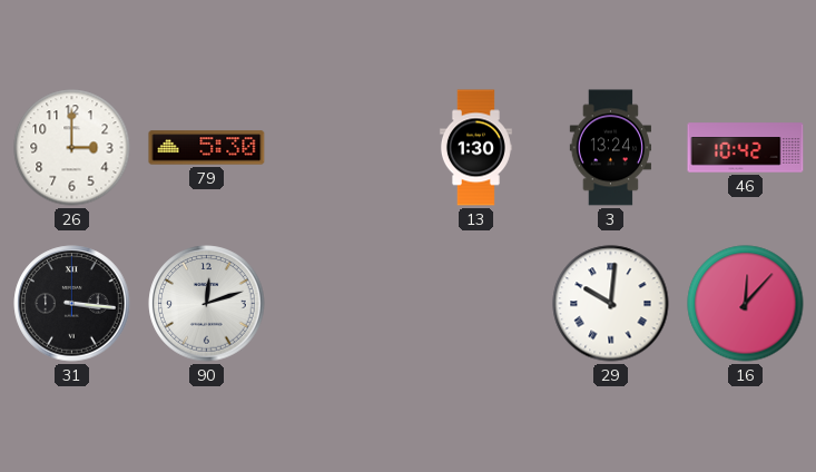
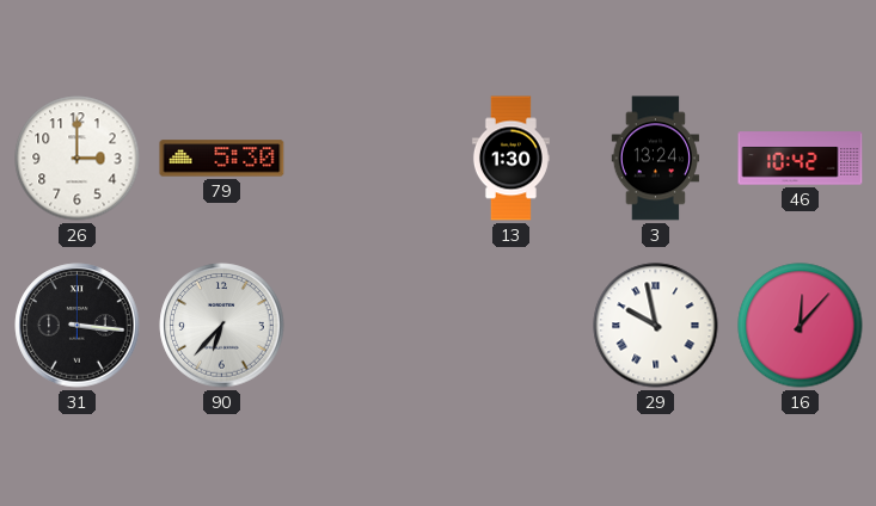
90: 12:12 -> 6:37
29: 10:01 -> 9:58
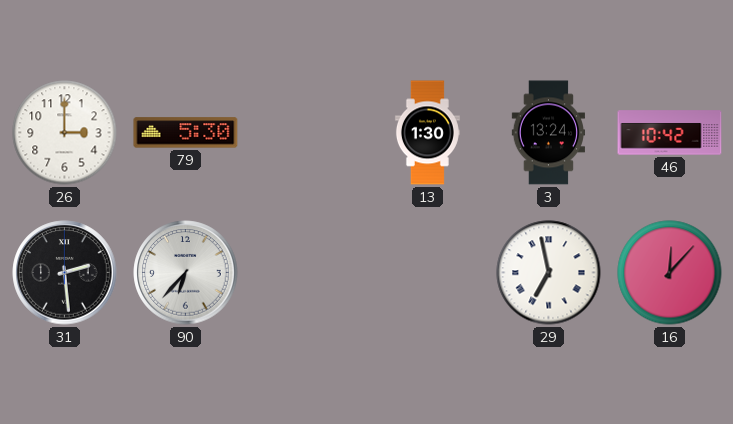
31: 3:16 -> 2:29
29: 9:58 -> 6:58
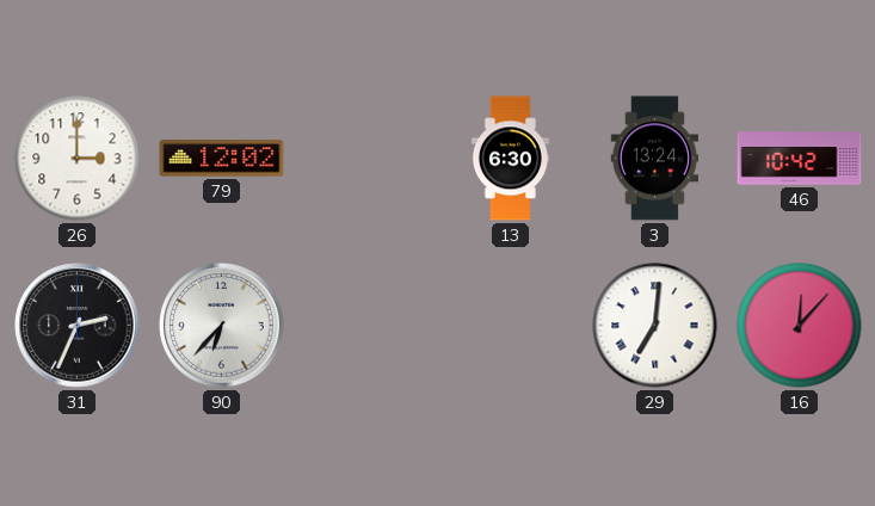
79: 5:30 -> 12:02
13: 1:30 -> 6:30
31: 2:29 -> 2:34
29: 6:58 -> 7:01
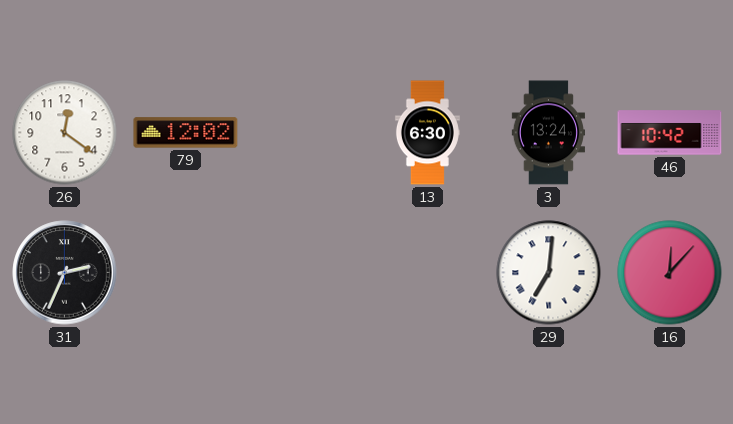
26: 3:00 -> 12:21
90: 6:37 -> none
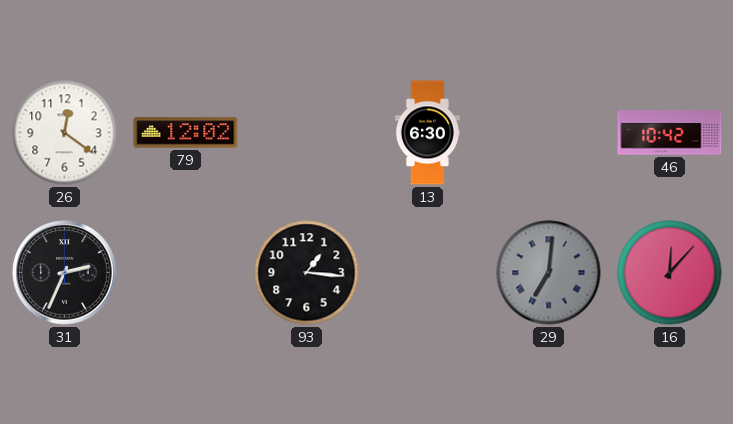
3: 13:24 -> none
93: none -> 1:16
29 dial: white -> grey
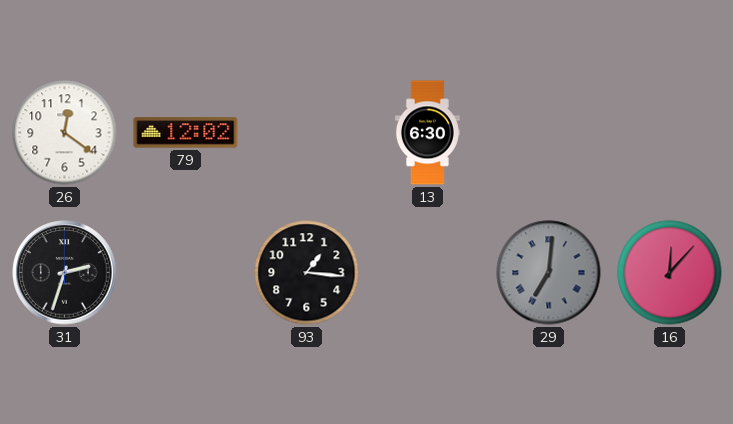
46: 10:42 -> none
31: 2:34 -> 2:33
